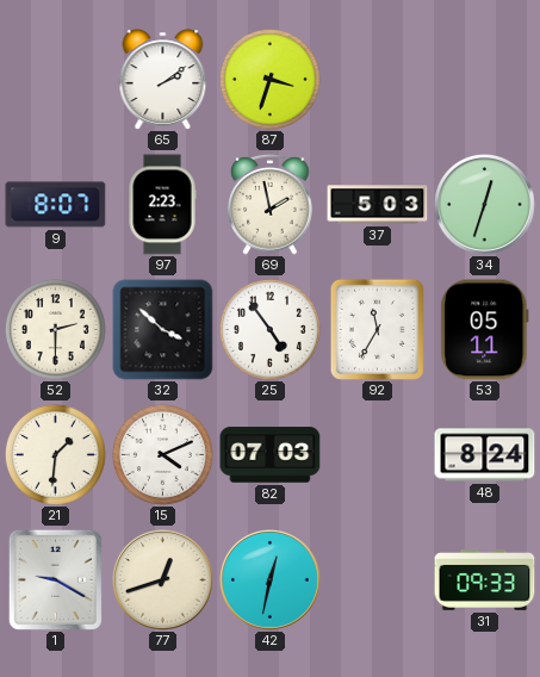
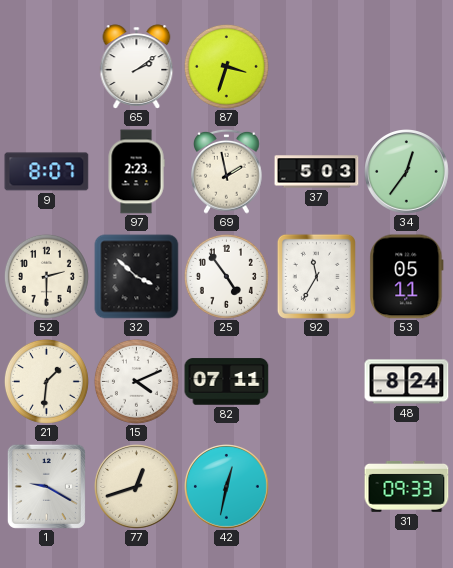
34: 12:33 -> 12:36
82: 07:03 -> 07:11
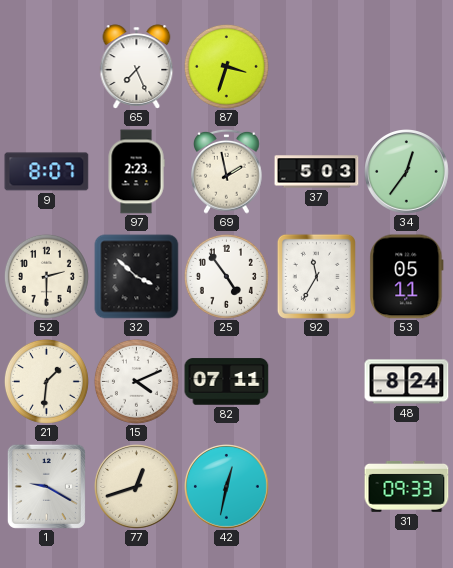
65: 2:09 -> 7:26
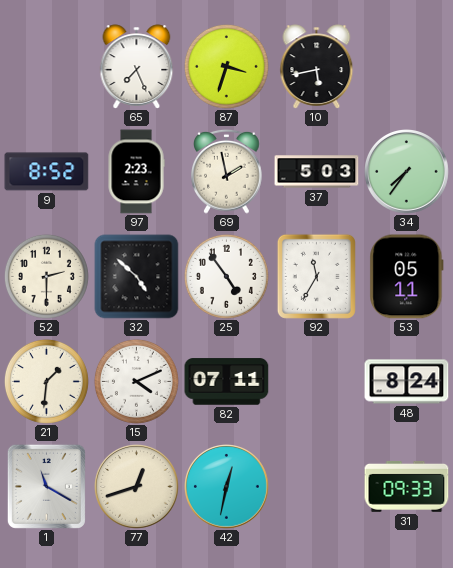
10: none -> 5:43
9: 8:07 -> 8:52
34: 12:36 -> 7:36
32: 3:52 -> 4:52
1: 9:20 -> 11:20
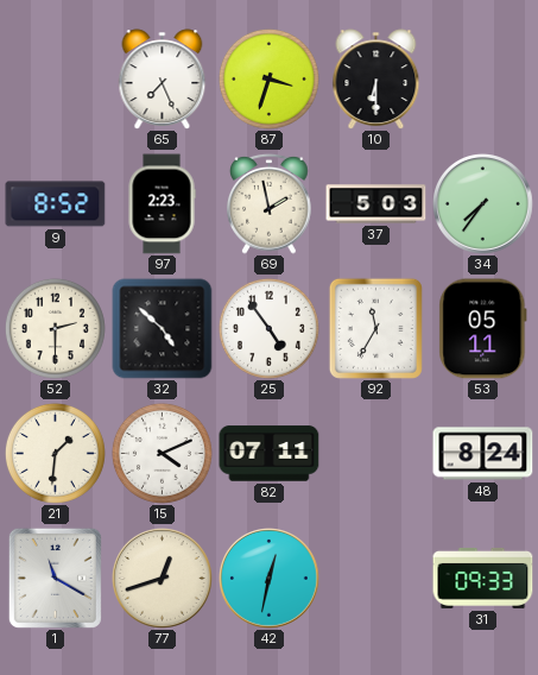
10: 5:43 -> 6:30
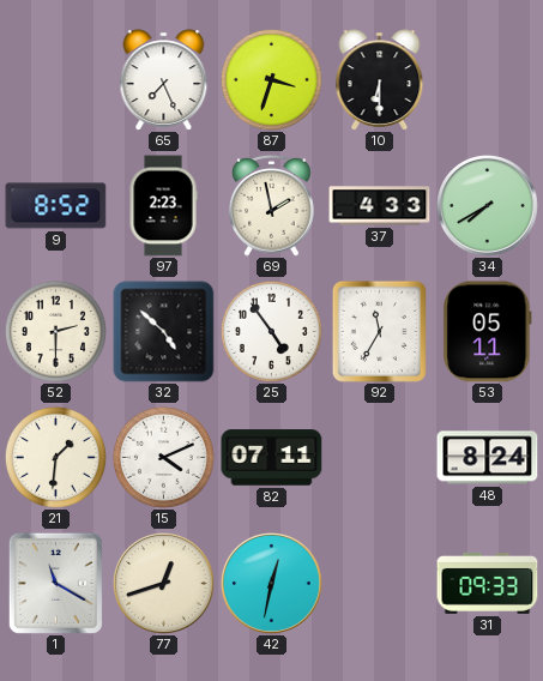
37: 5:03 -> 4:33
34: 7:36 -> 7:40
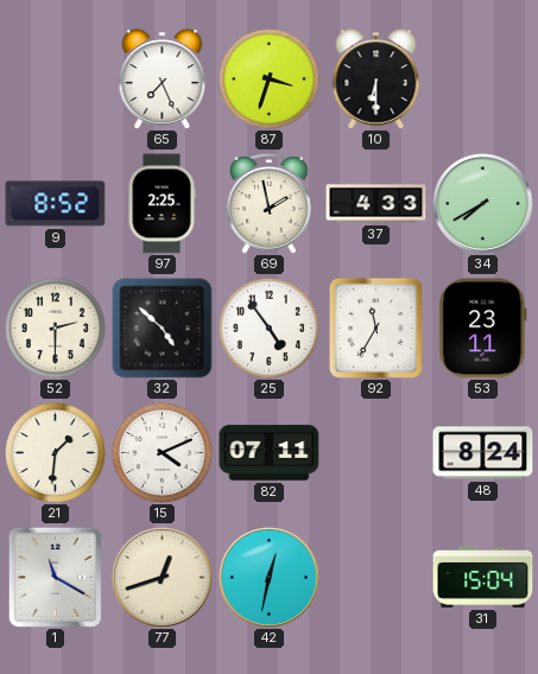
97: 2:23 -> 2:25
53: 05:11 -> 23:11
31: 09:33 -> 15:04
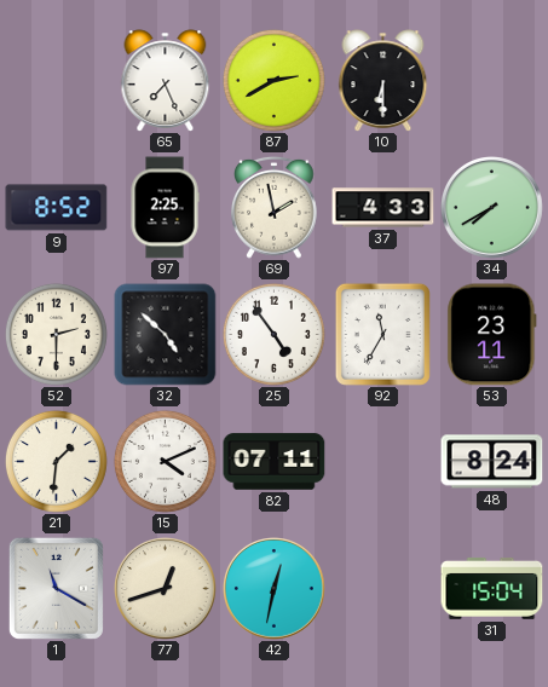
87: 3:33 -> 2:40
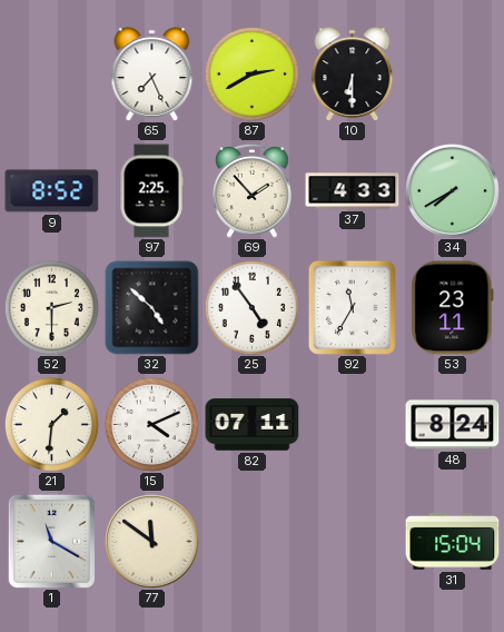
69: 1:58 -> 1:53
77: 12:42 -> 11:51
42: 12:32 -> none
